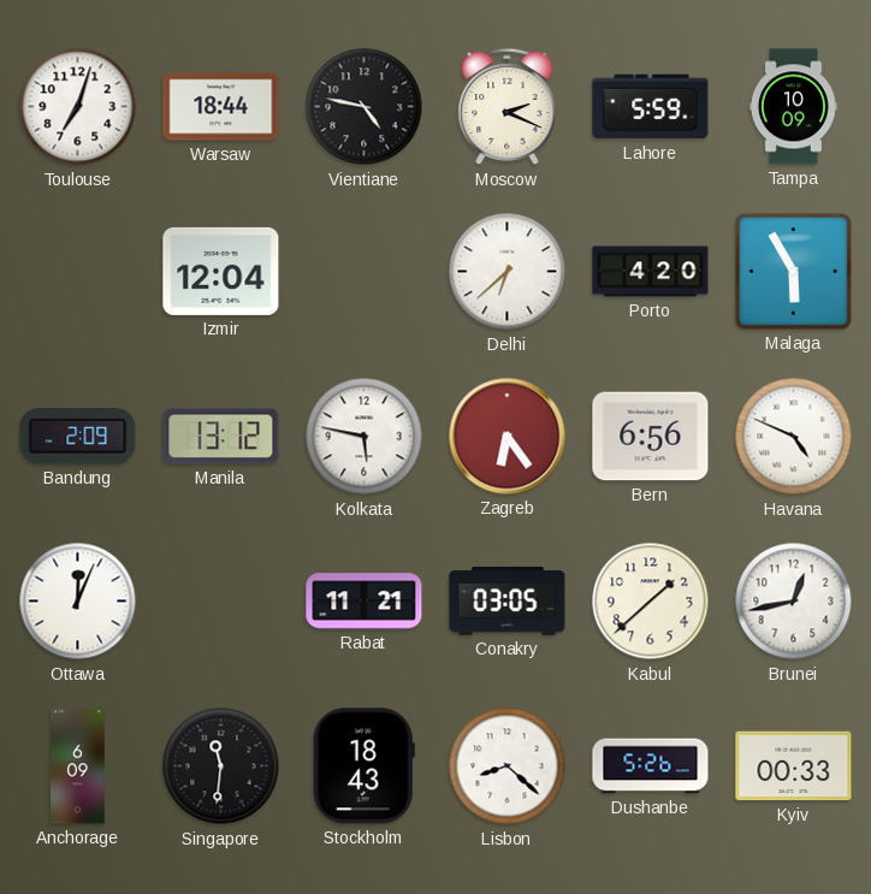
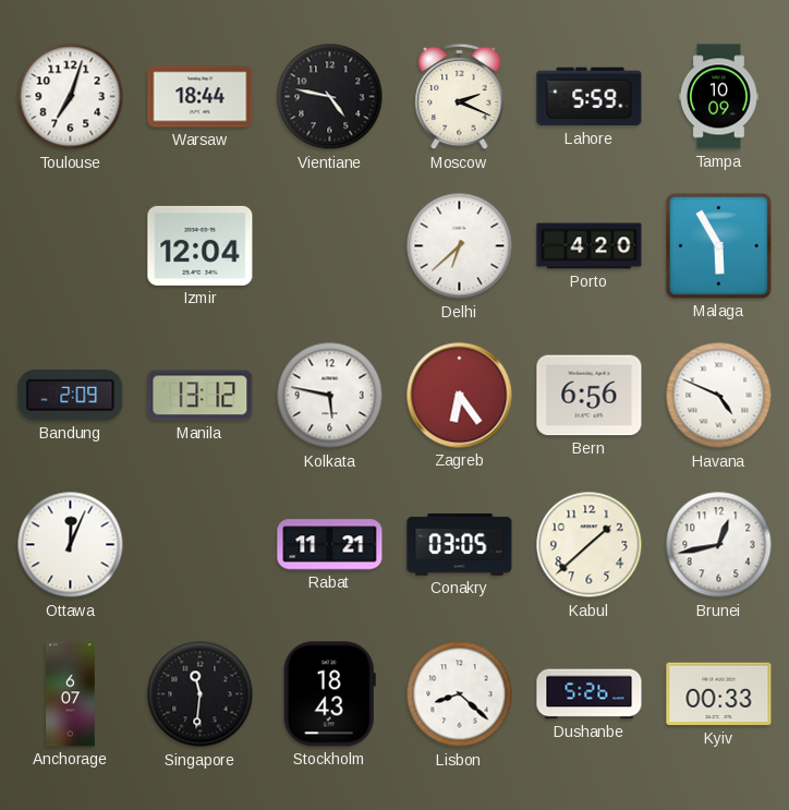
Anchorage: 6:09 -> 6:07
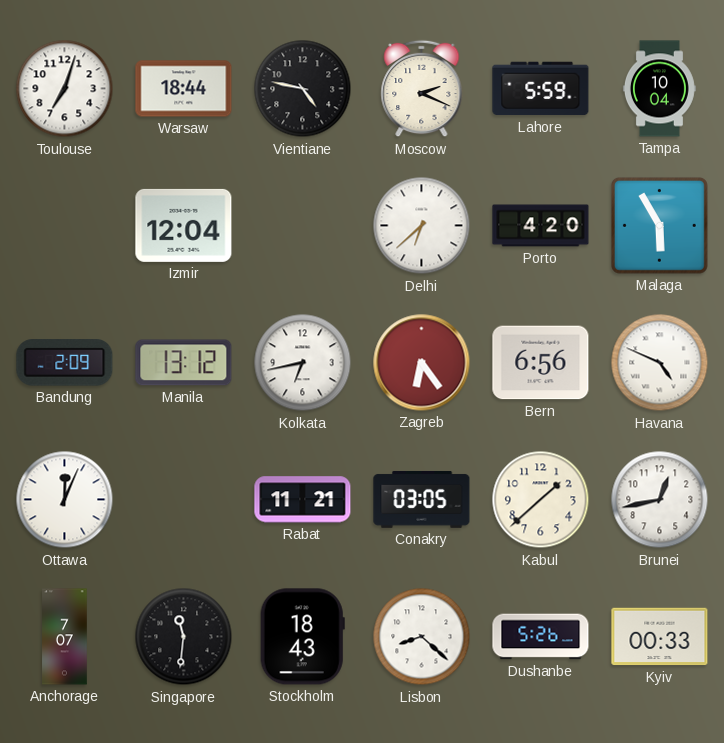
Tampa: 10:09 -> 10:04
Kolkata: 5:47 -> 6:43
Anchorage: 6:07 -> 7:07
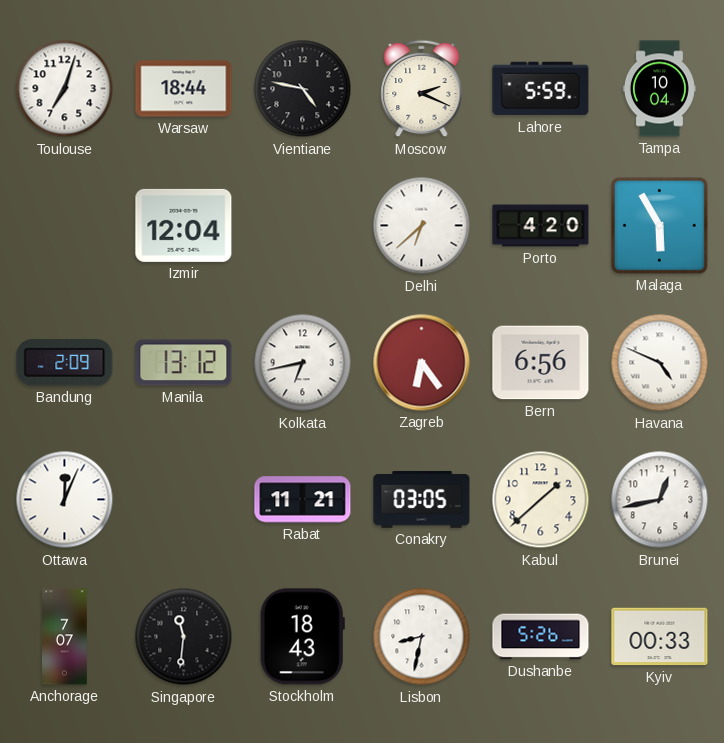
Lisbon: 8:22 -> 8:32
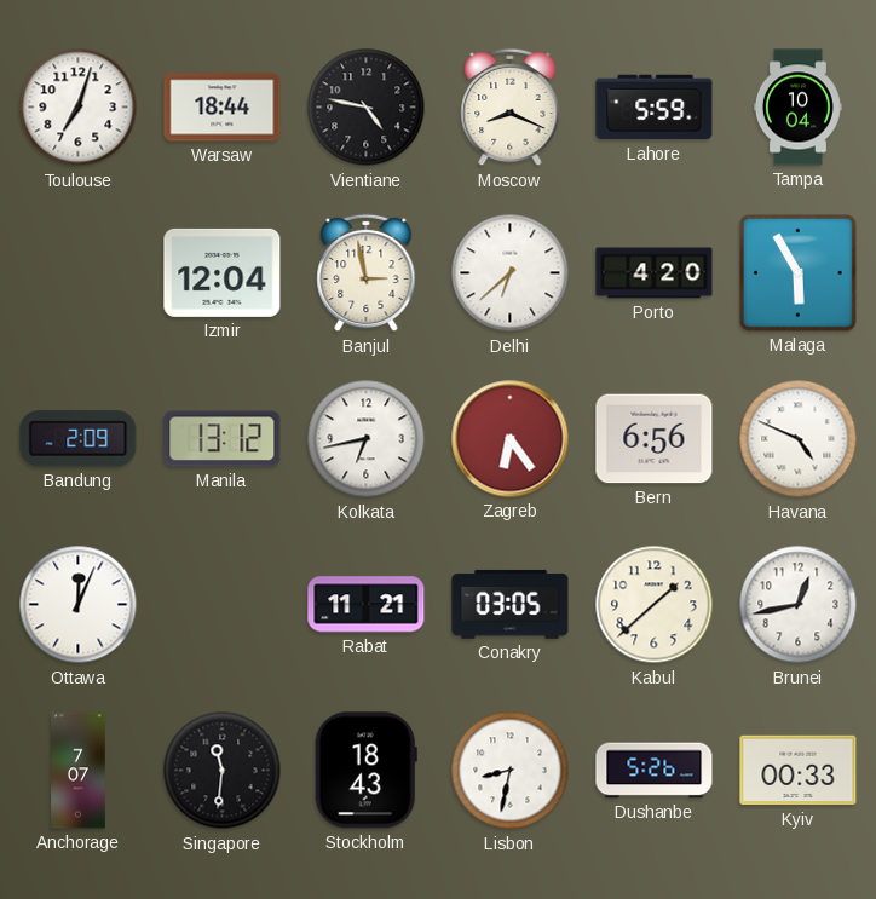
Moscow: 2:19 -> 8:19
Banjul: none -> 2:58
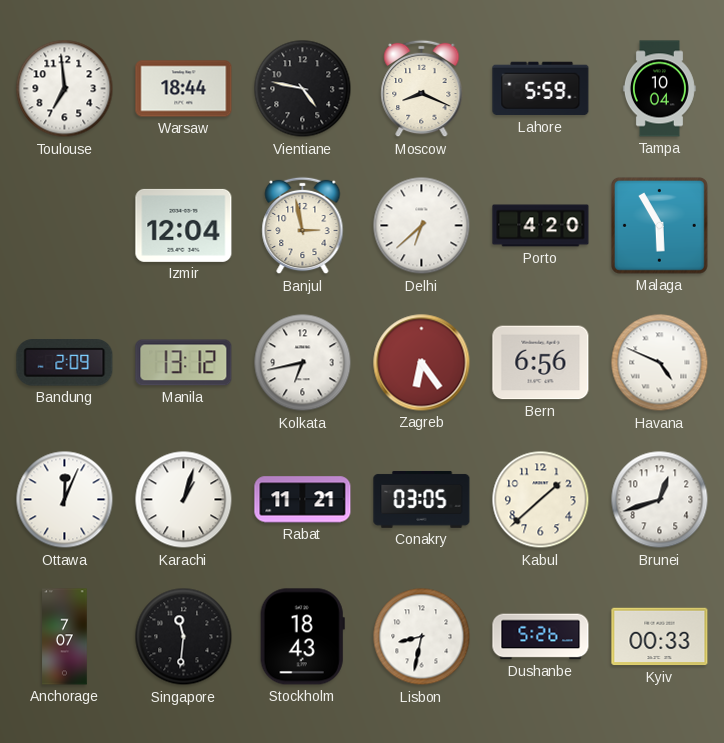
Toulouse: 7:03 -> 6:59
Karachi: none -> 1:03
Brunei: 12:43 -> 12:42
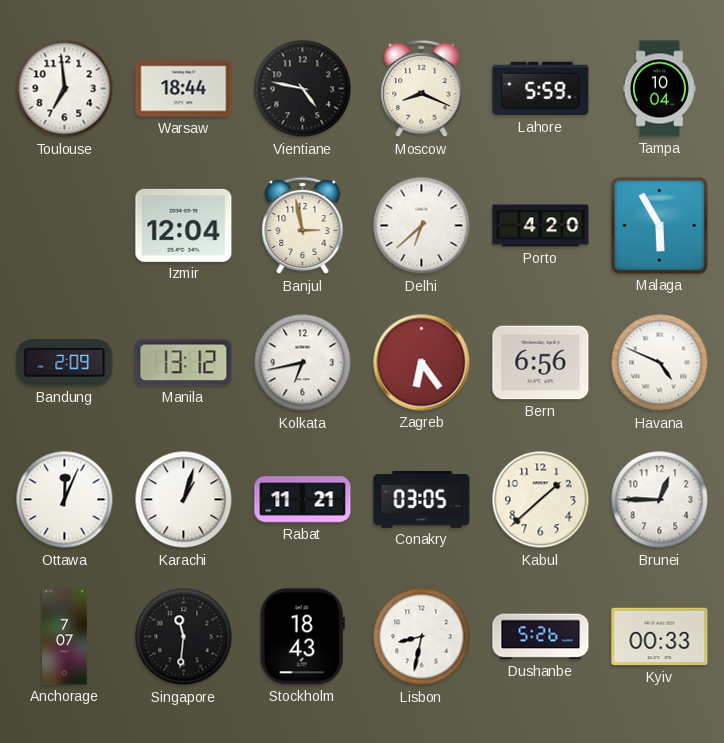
Brunei: 12:42 -> 12:45
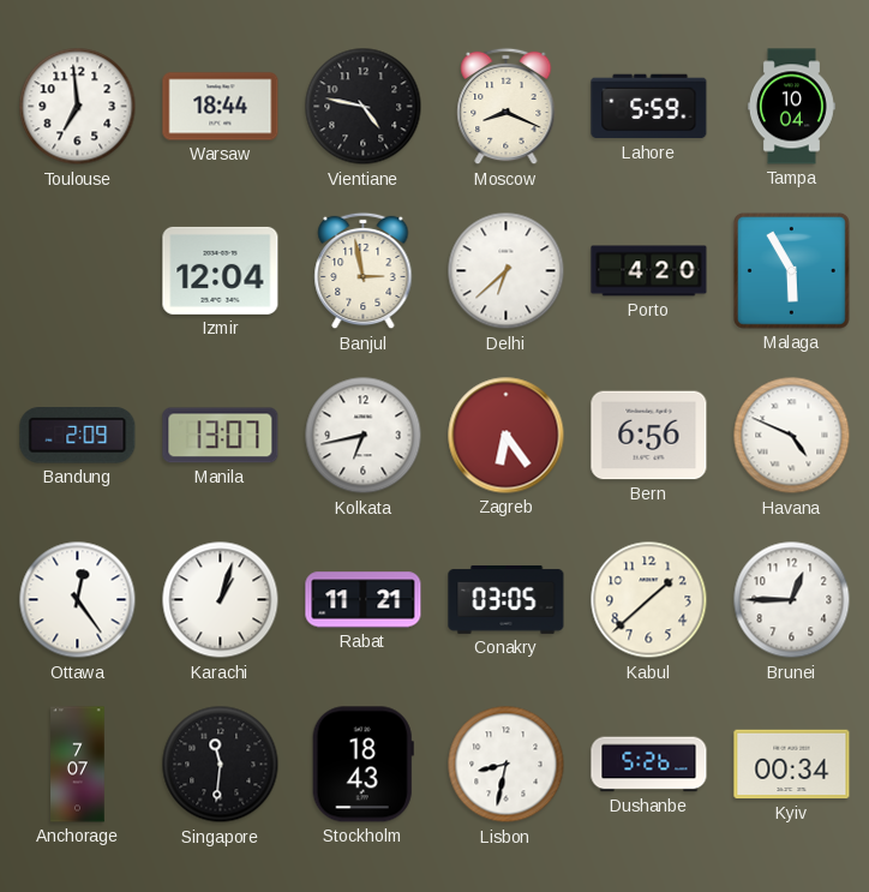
Manila: 13:12 -> 13:07
Ottawa: 12:04 -> 12:24
Kyiv: 00:33 -> 00:34
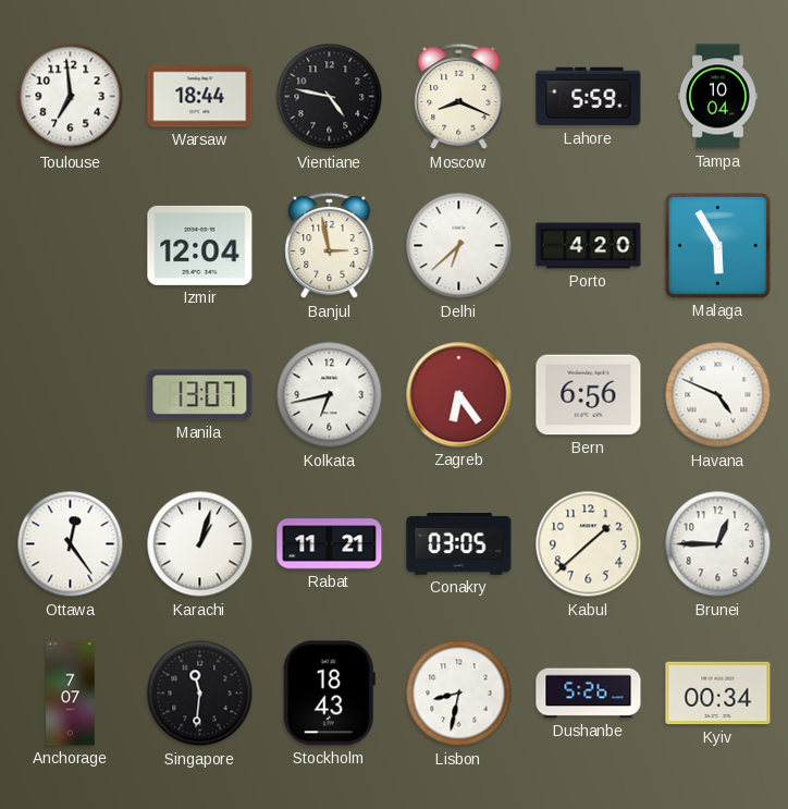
Bandung: 2:09 -> none
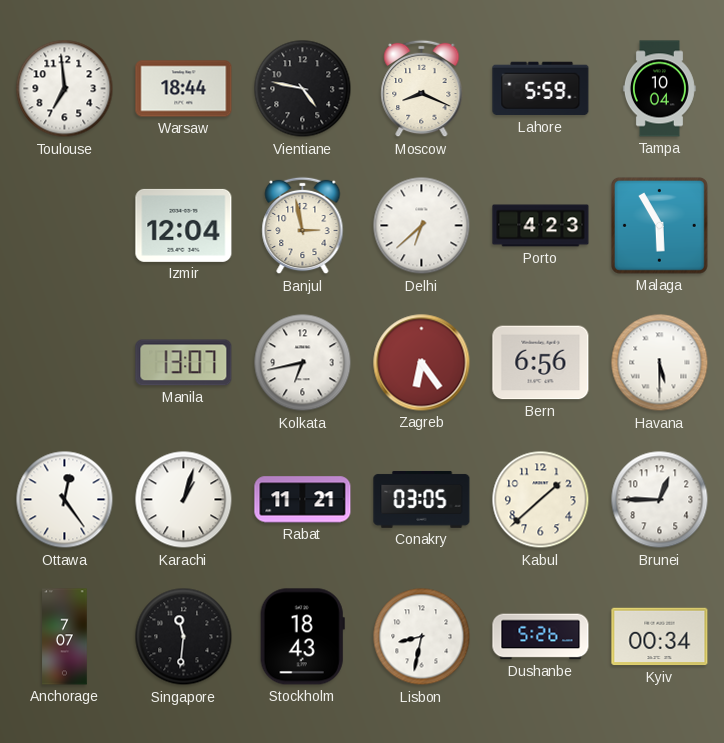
Porto: 4:20 -> 4:23
Havana: 4:49 -> 5:30
